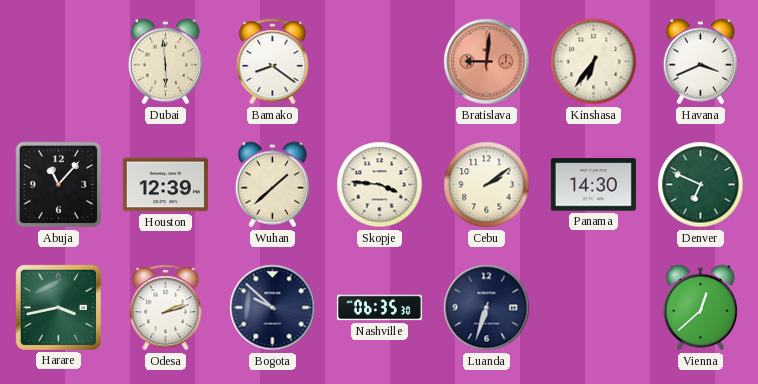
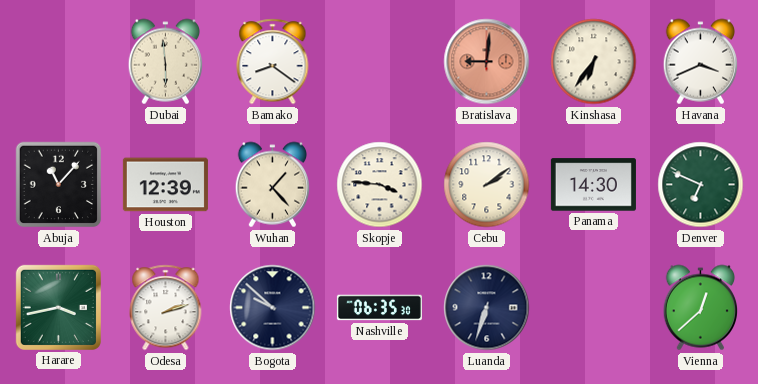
Wuhan: 1:38 -> 1:23
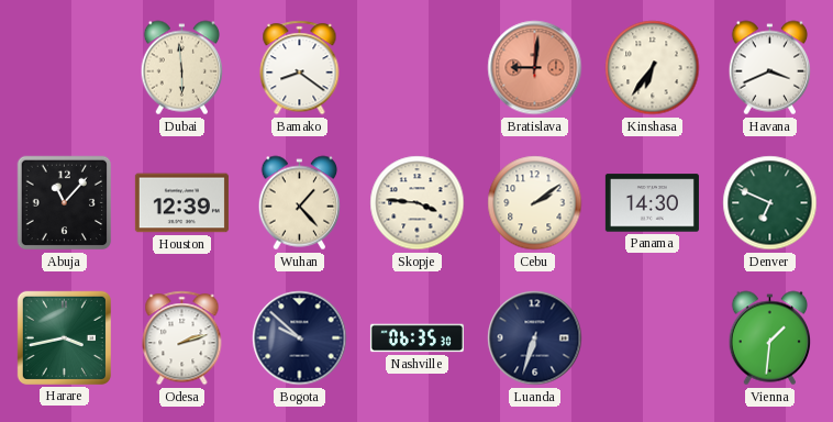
Vienna: 12:38 -> 1:31
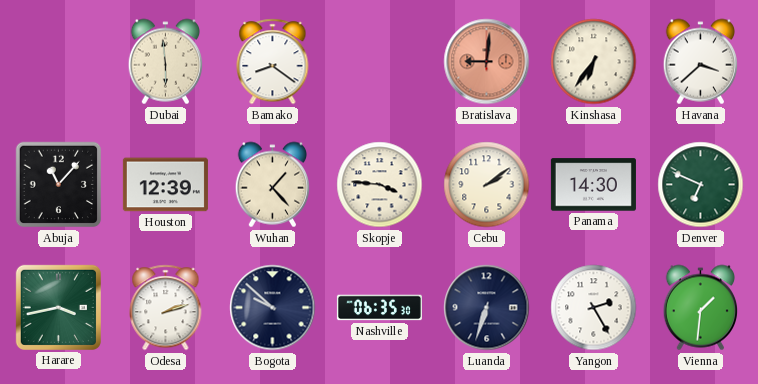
Havana: 3:41 -> 3:38
Yangon: none -> 2:25
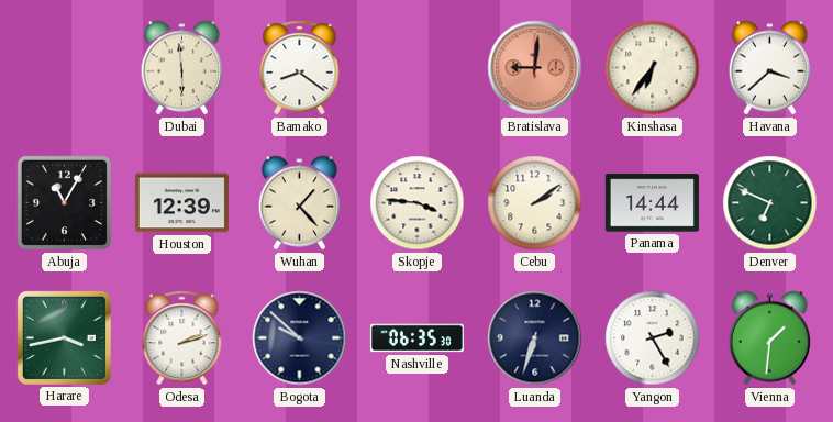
Abuja: 11:07 -> 11:05
Panama: 14:30 -> 14:44
